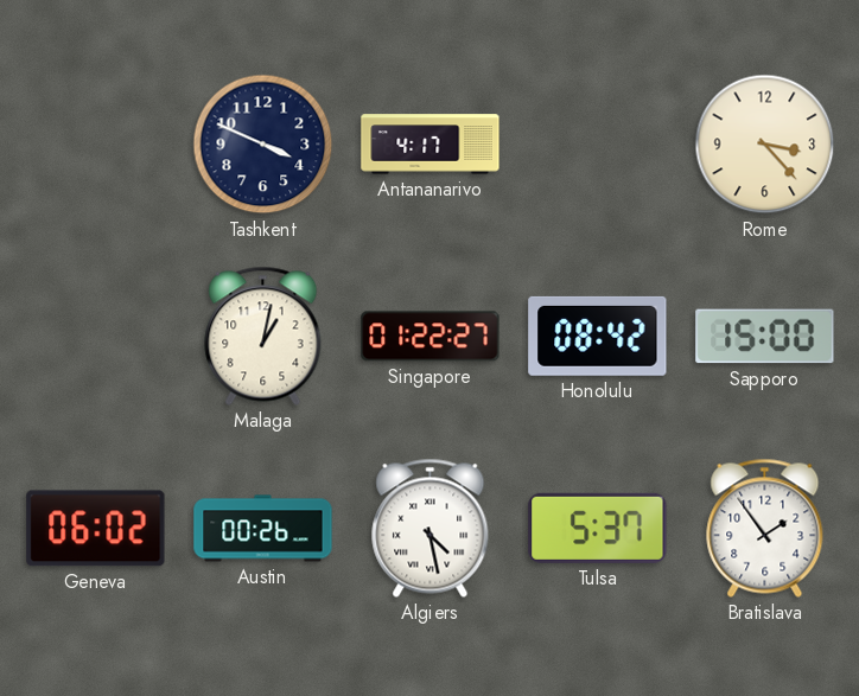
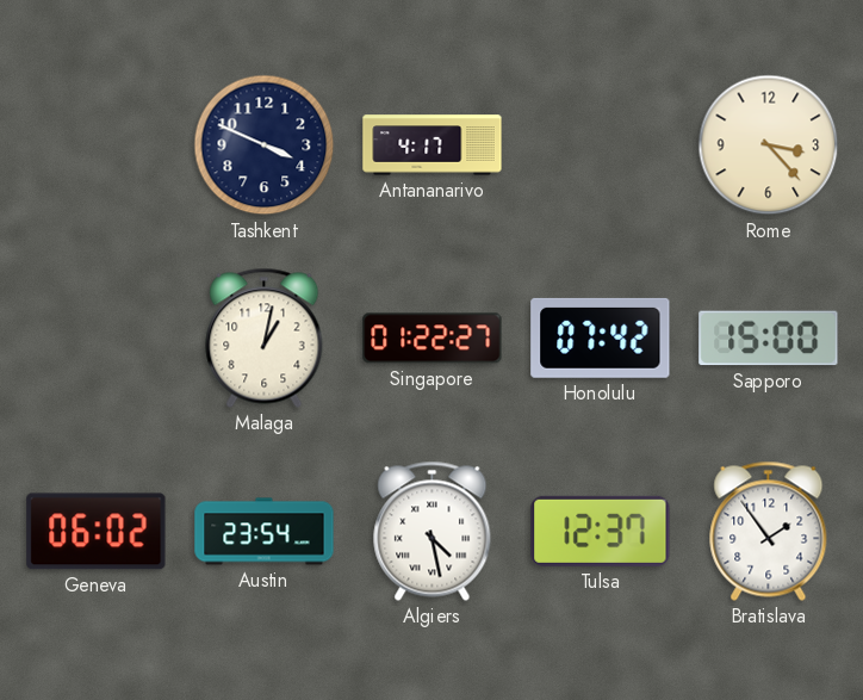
Honolulu: 08:42 -> 07:42
Austin: 00:26 -> 23:54
Tulsa: 5:37 -> 12:37
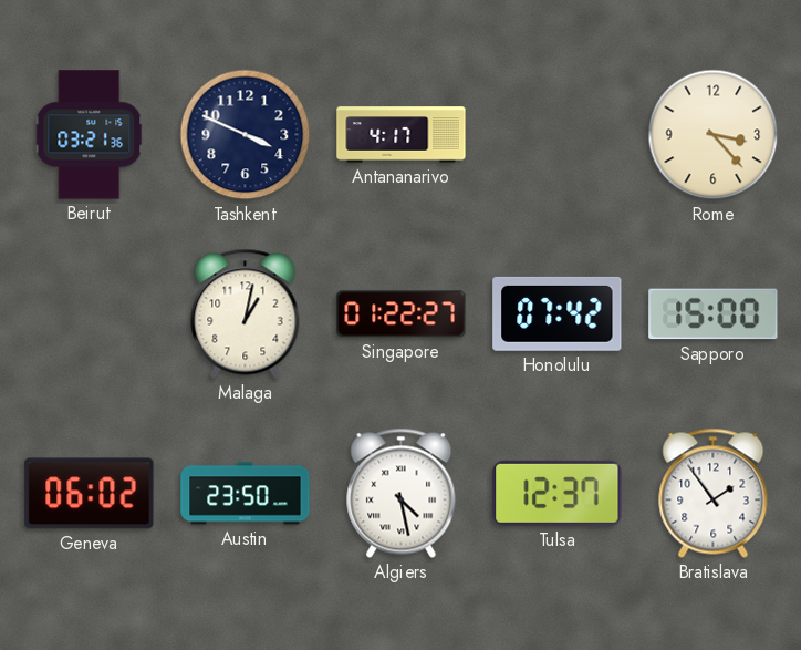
Beirut: none -> 03:21
Austin: 23:54 -> 23:50
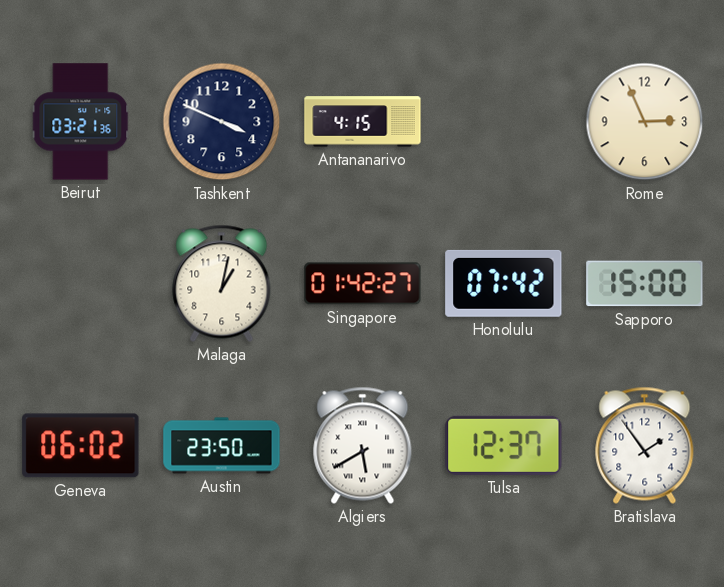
Antananarivo: 4:17 -> 4:15
Rome: 3:23 -> 2:56
Singapore: 01:22 -> 01:42
Algiers: 4:28 -> 5:40
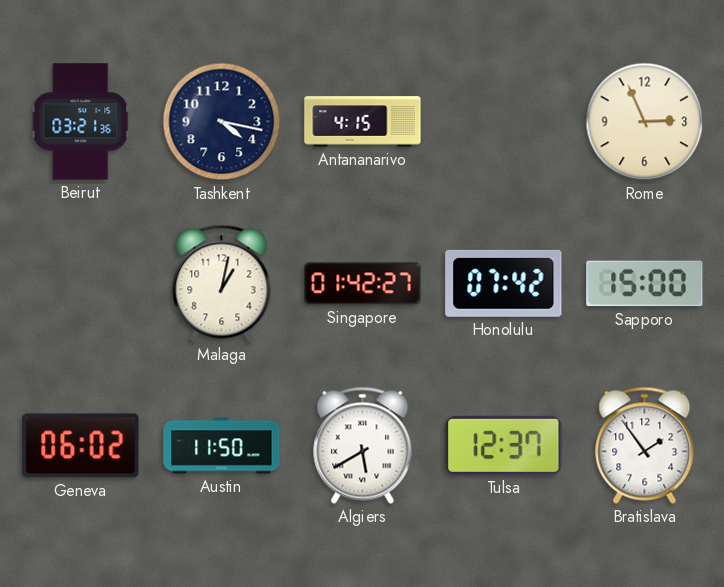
Tashkent: 3:49 -> 4:17
Austin: 23:50 -> 11:50
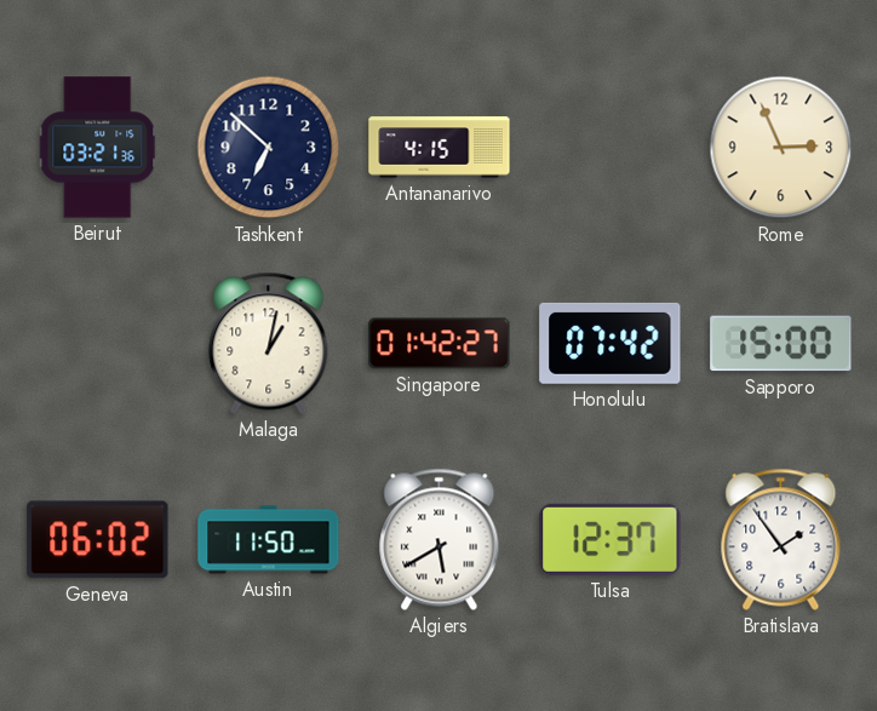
Tashkent: 4:17 -> 6:52
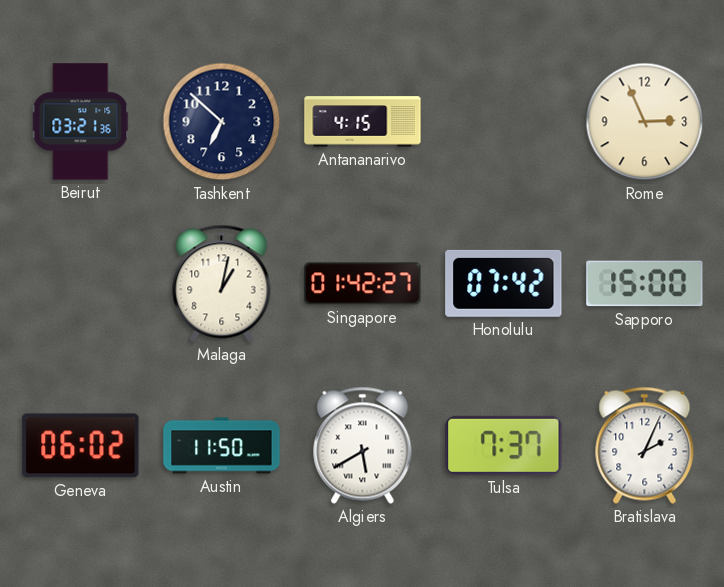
Tulsa: 12:37 -> 7:37
Bratislava: 1:54 -> 2:04
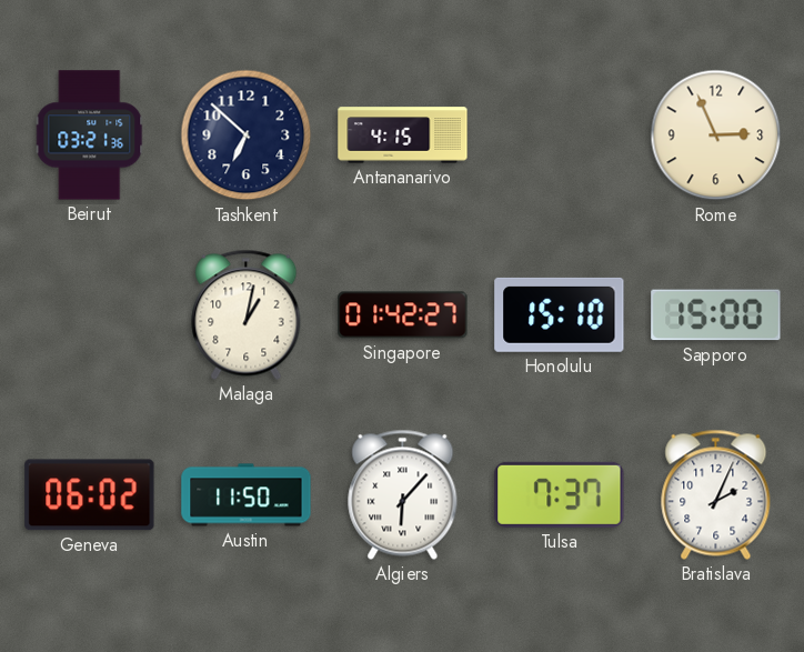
Honolulu: 07:42 -> 15:10
Algiers: 5:40 -> 6:07
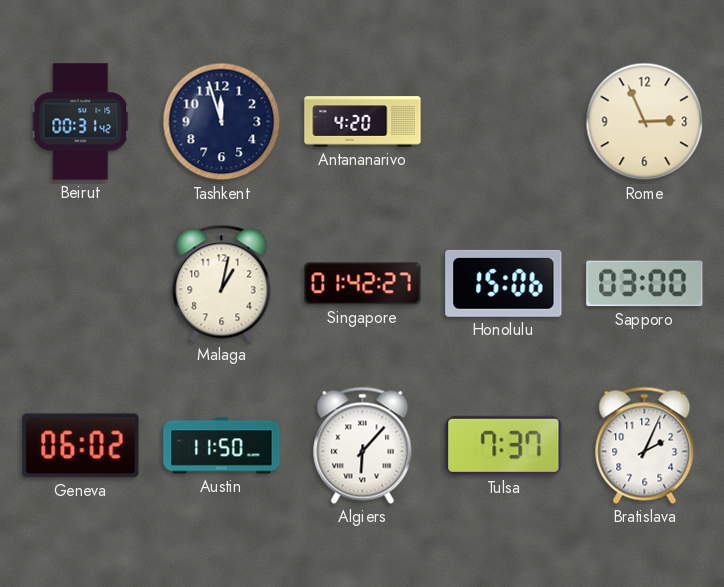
Beirut: 03:21 -> 00:31
Tashkent: 6:52 -> 11:57
Antananarivo: 4:15 -> 4:20
Honolulu: 15:10 -> 15:06
Sapporo: 15:00 -> 03:00
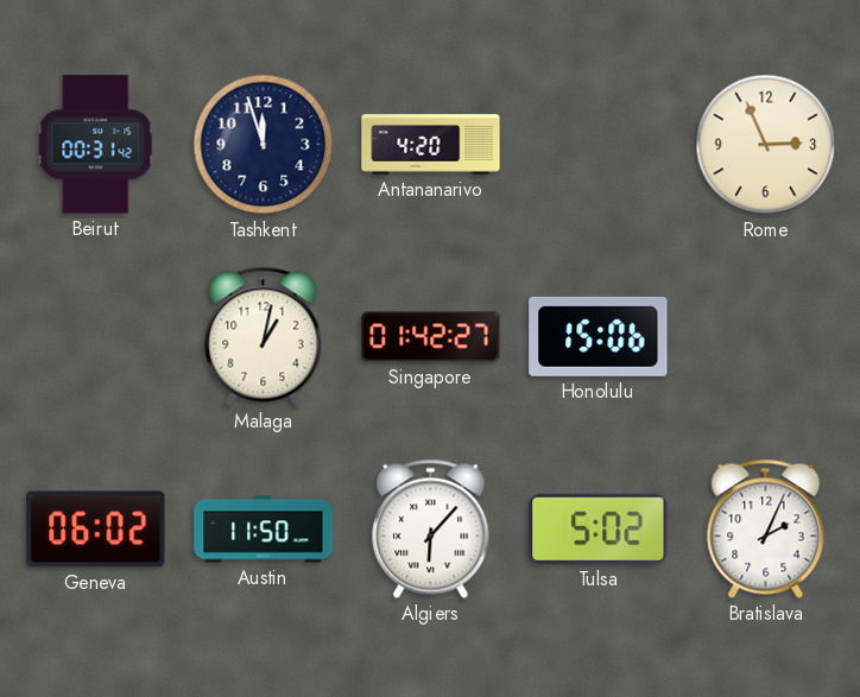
Sapporo: 03:00 -> none
Tulsa: 7:37 -> 5:02
